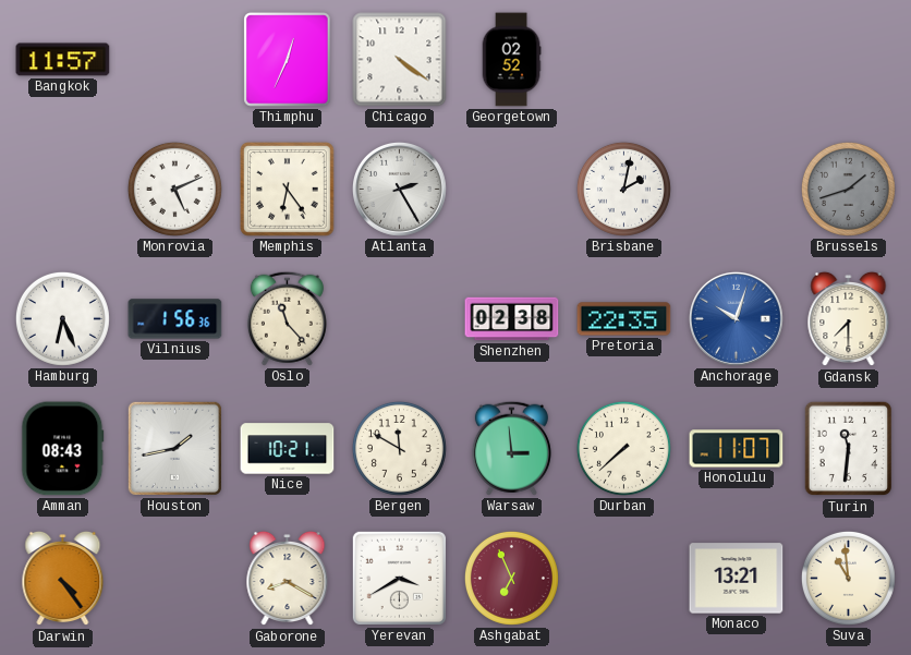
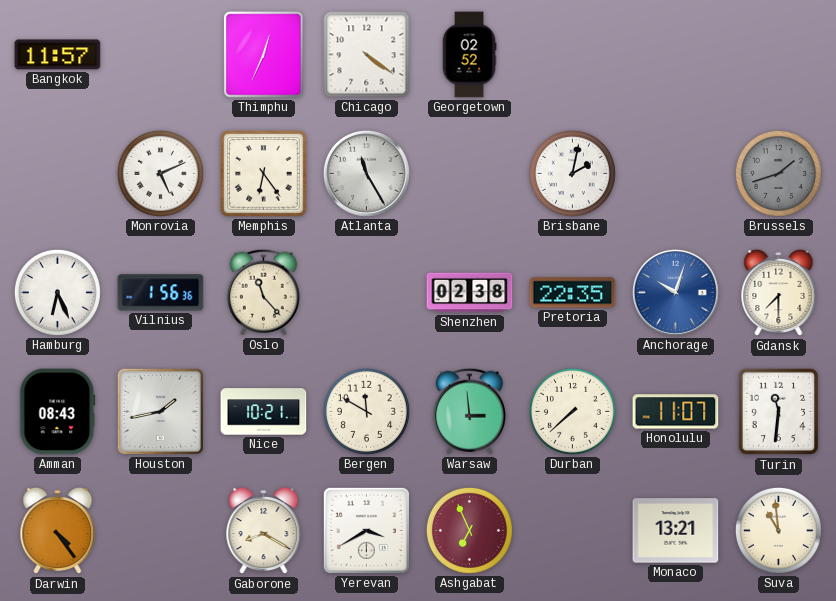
Atlanta: 2:25 -> 11:25
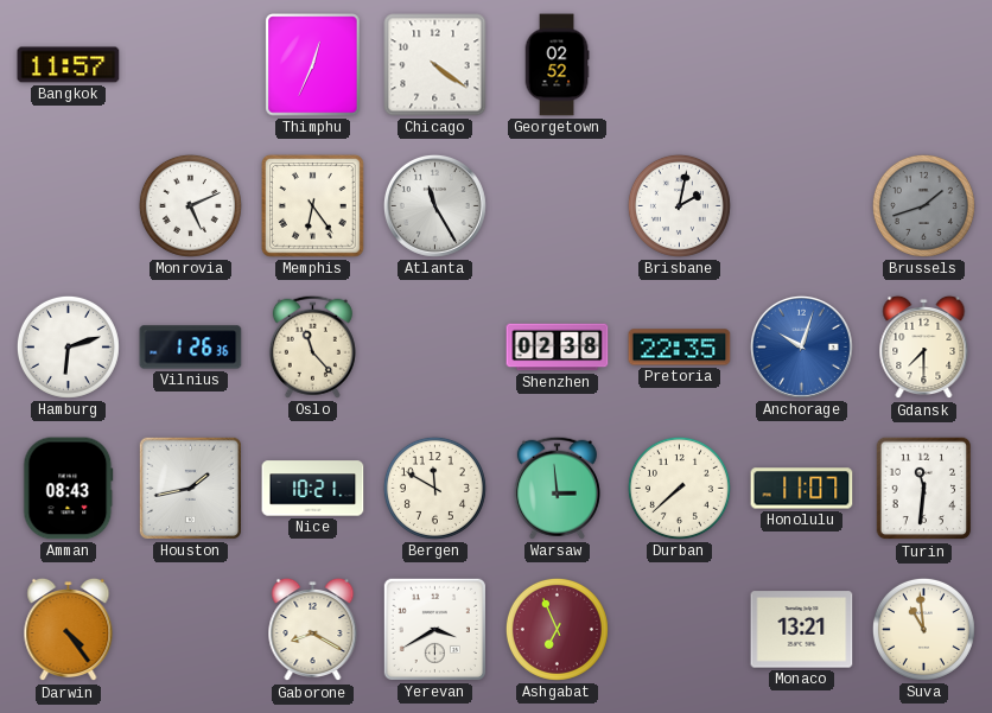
Hamburg: 6:26 -> 6:12
Vilnius: 1:56 -> 1:26
